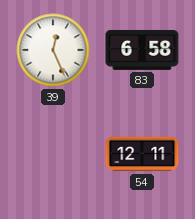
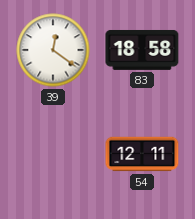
39: 12:26 -> 12:21
83: 6:58 -> 18:58
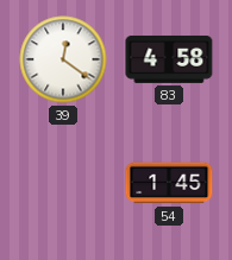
83: 18:58 -> 4:58
54: 12:11 -> 1:45
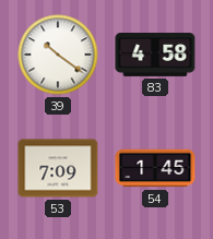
39: 12:21 -> 10:21
53: none -> 7:09
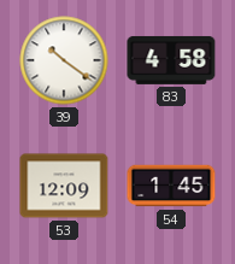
53: 7:09 -> 12:09
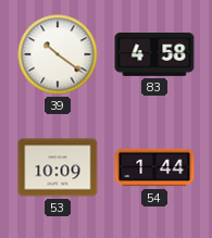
53: 12:09 -> 10:09
54: 1:45 -> 1:44
